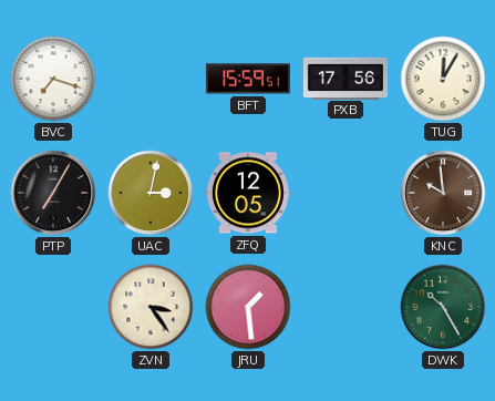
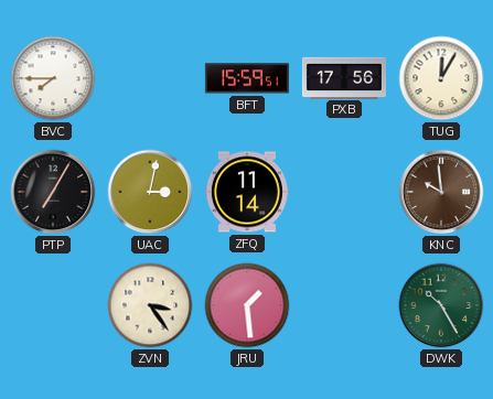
BVC: 7:18 -> 7:45
ZFQ: 12:05 -> 11:14
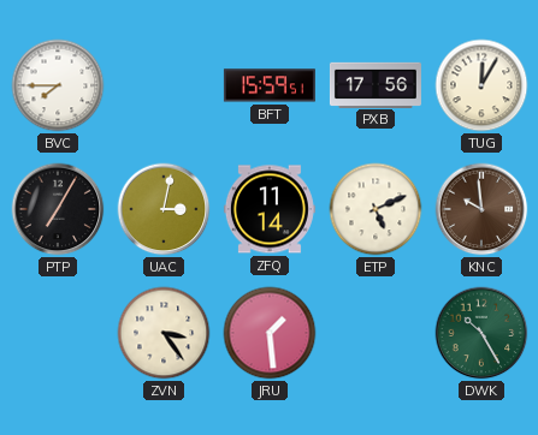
ETP: none -> 5:11
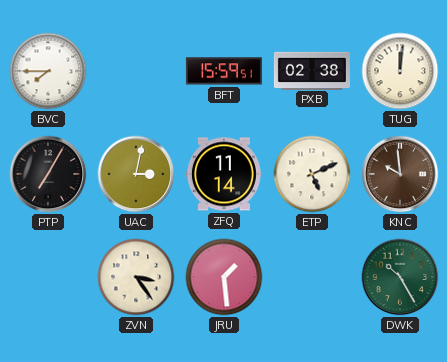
PXB: 17:56 -> 02:38
TUG: 12:05 -> 12:01
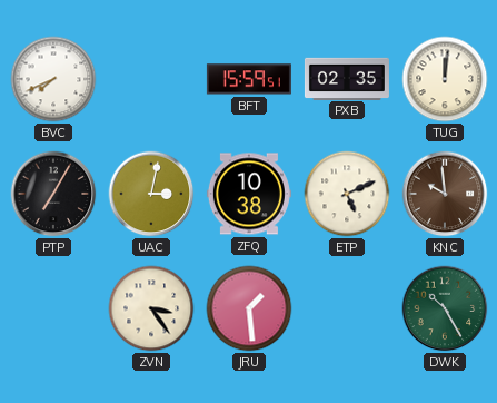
BVC: 7:45 -> 7:41
PXB: 02:38 -> 02:35
ZFQ: 11:14 -> 10:38
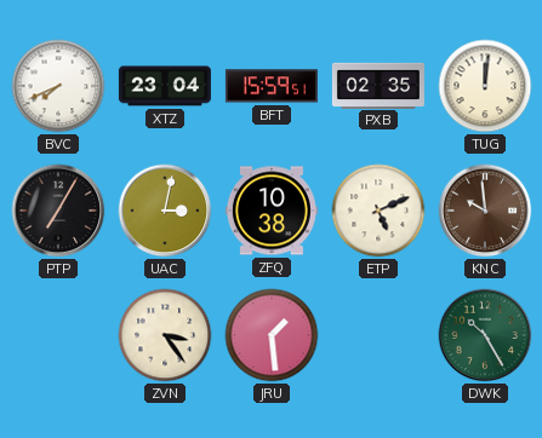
XTZ: none -> 23:04
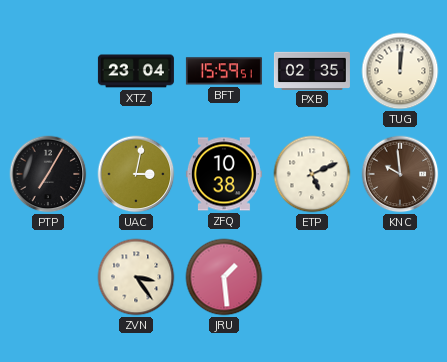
BVC: 7:41 -> none
DWK: 10:25 -> none
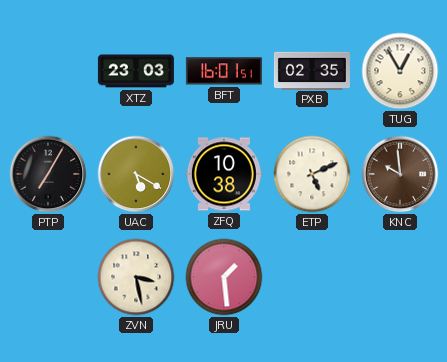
XTZ: 23:04 -> 23:03
BFT: 15:59 -> 16:01
TUG: 12:01 -> 12:55
UAC: 3:02 -> 5:20
ZVN: 3:24 -> 3:28
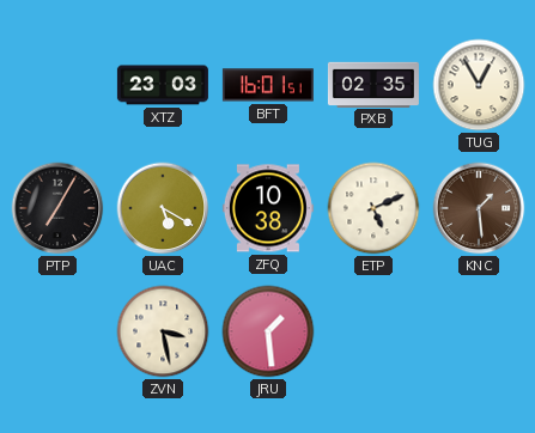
KNC: 9:59 -> 1:29
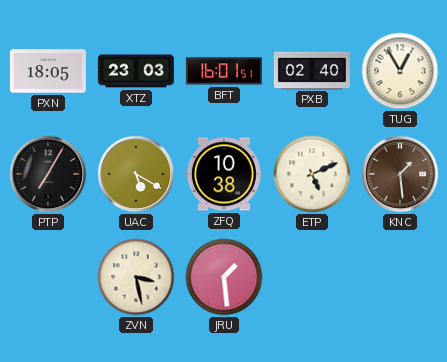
PXN: none -> 18:05
PXB: 02:35 -> 02:40
